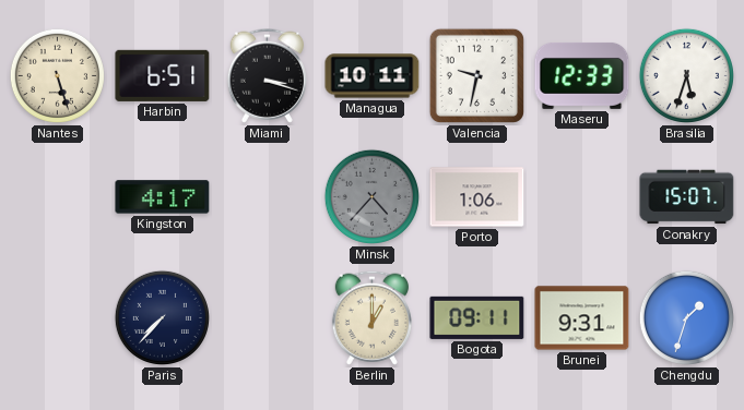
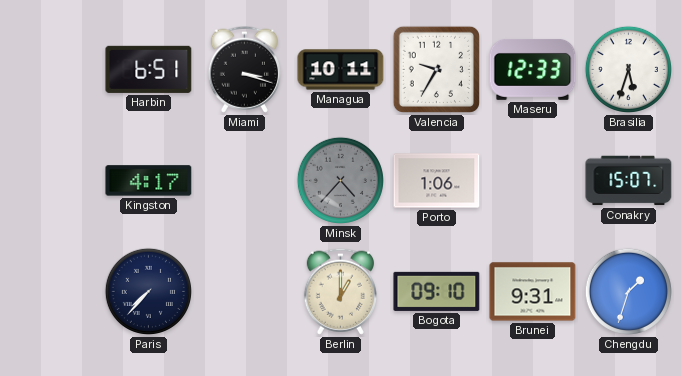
Nantes: 5:27 -> none
Valencia: 9:32 -> 9:35
Bogota: 09:11 -> 09:10
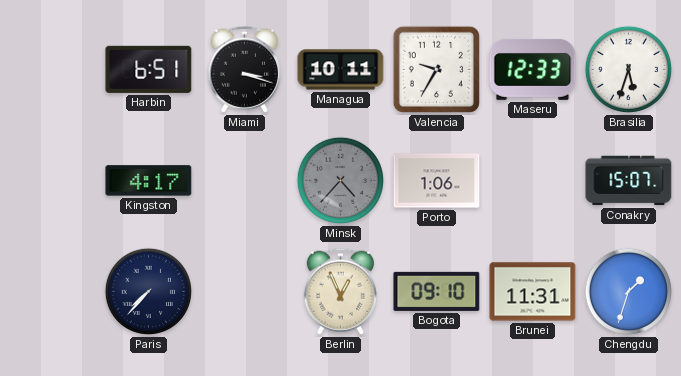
Berlin: 1:00 -> 12:56
Brunei: 9:31 -> 11:31
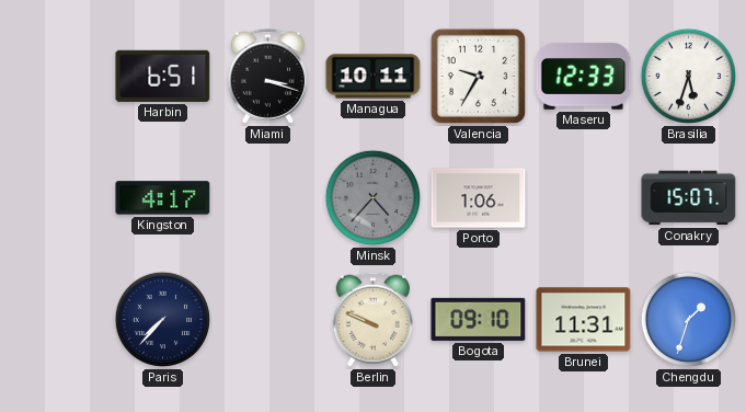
Berlin: 12:56 -> 9:49
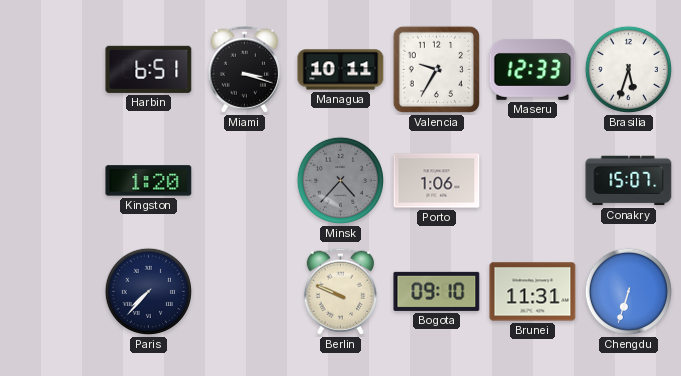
Kingston: 4:17 -> 1:20
Chengdu: 1:33 -> 6:33
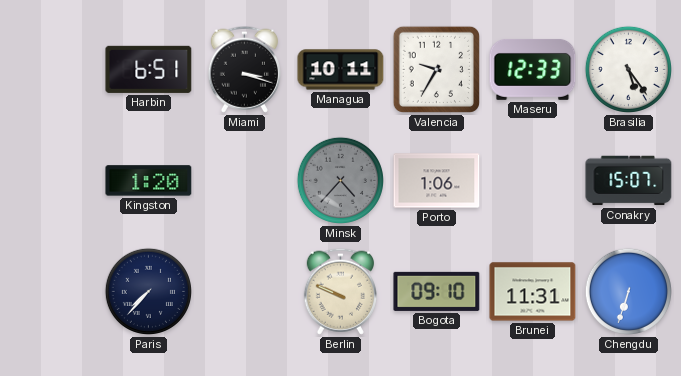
Brasilia: 5:33 -> 5:24
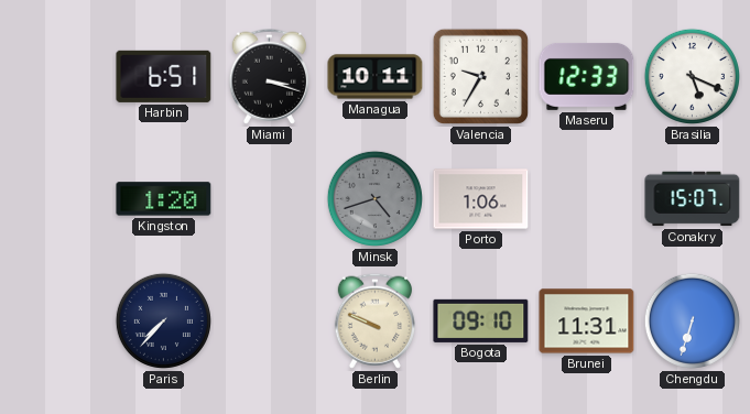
Brasilia: 5:24 -> 5:19
Minsk: 4:37 -> 4:42
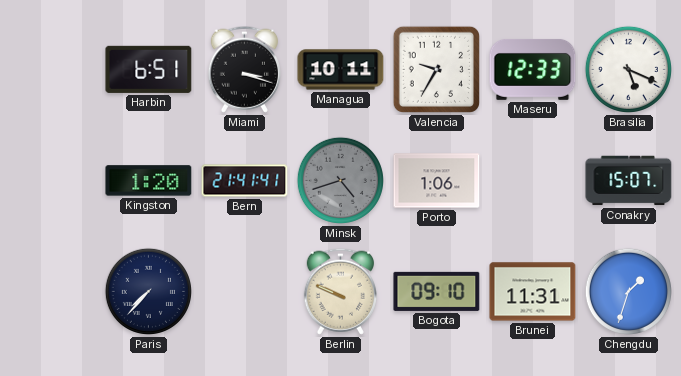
Bern: none -> 21:41
Chengdu: 6:33 -> 1:33
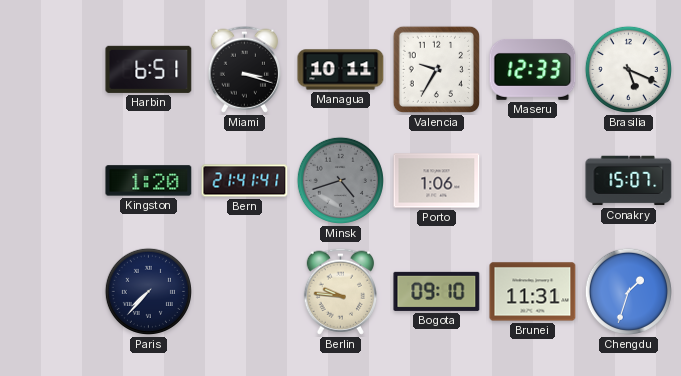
Berlin: 9:49 -> 9:46
